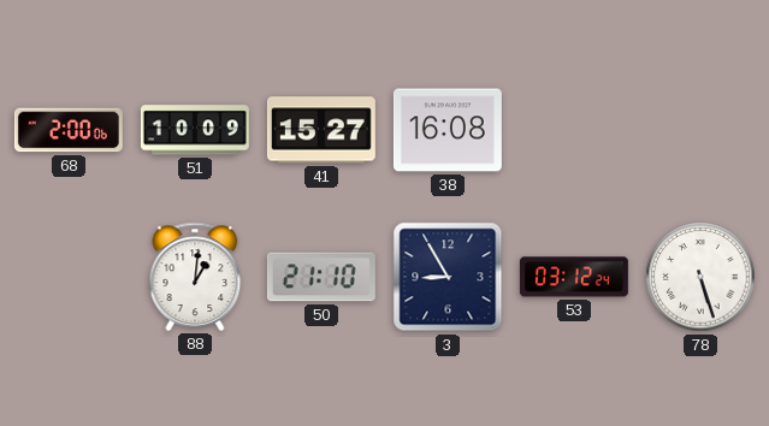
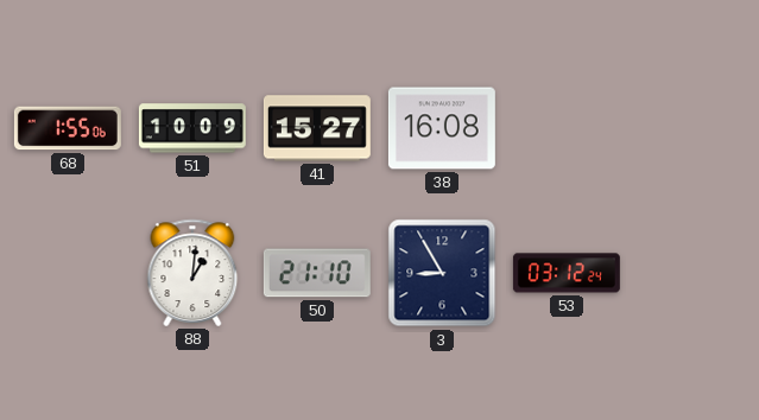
68: 2:00 -> 1:55
78: 5:27 -> none
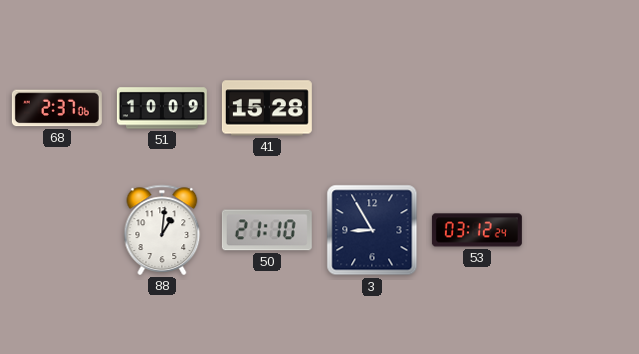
68: 1:55 -> 2:37
41: 15:27 -> 15:28
38: 16:08 -> none
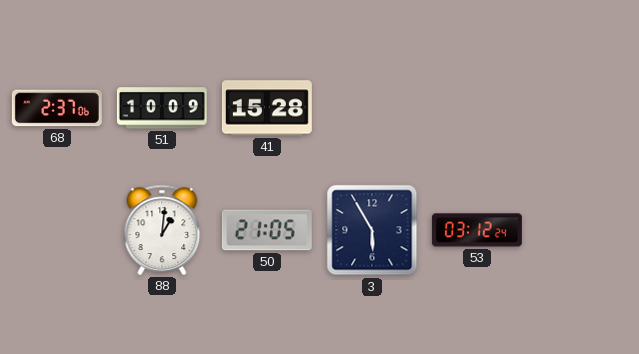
50: 21:10 -> 21:05
3: 8:55 -> 5:55
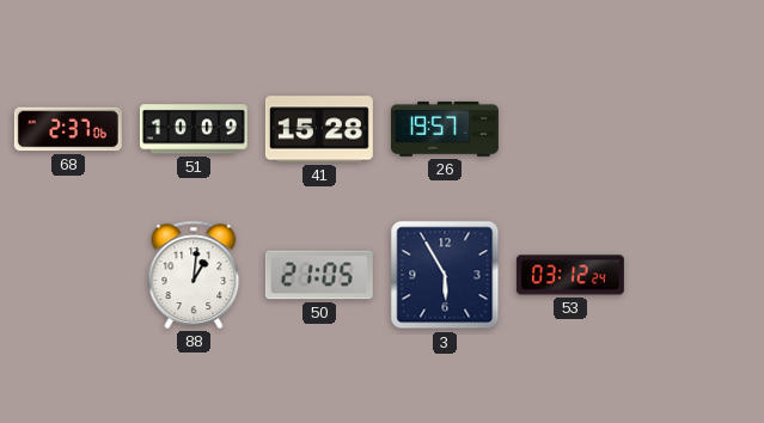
26: none -> 19:57
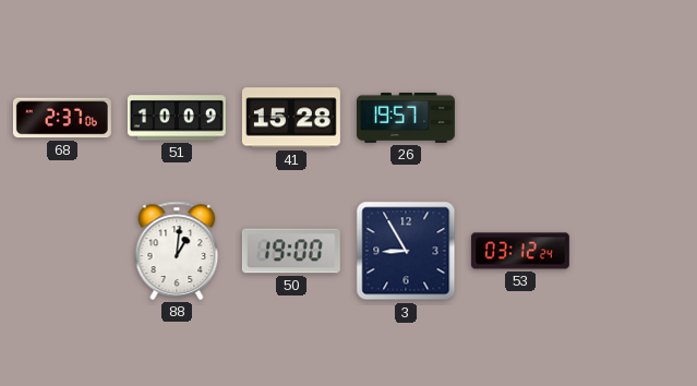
50: 21:05 -> 19:00
3: 5:55 -> 8:55
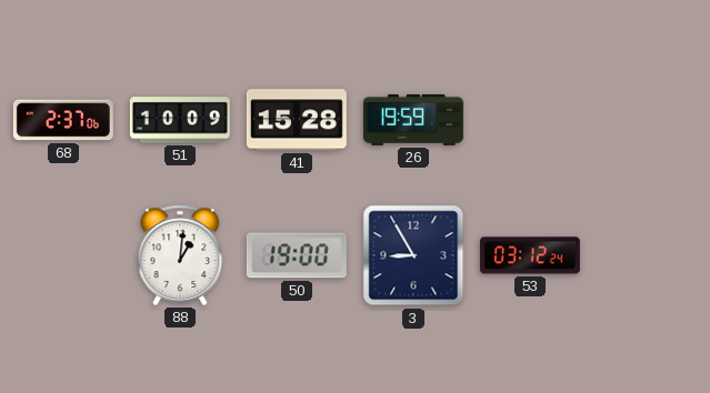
26: 19:57 -> 19:59
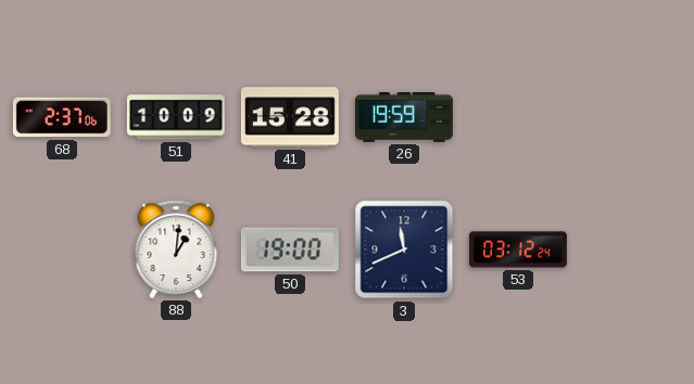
3: 8:55 -> 11:41
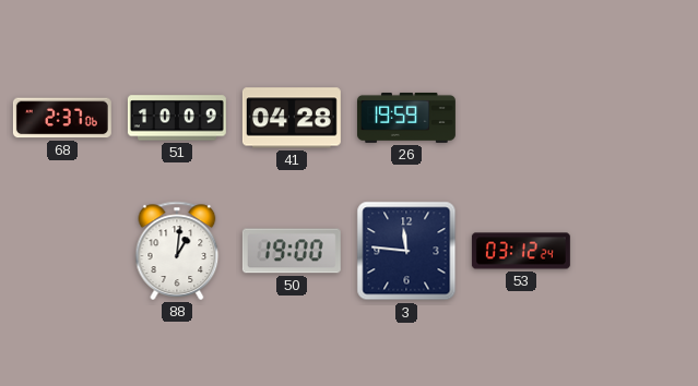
41: 15:28 -> 04:28
3: 11:41 -> 11:46
